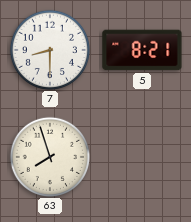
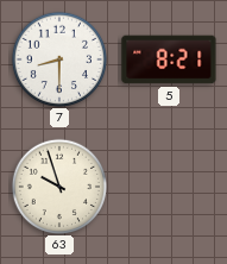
63: 7:57 -> 9:57
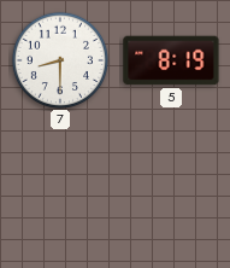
5: 8:21 -> 8:19
63: 9:57 -> none
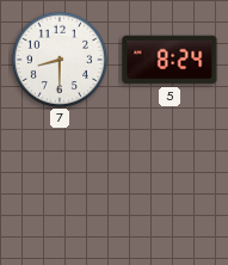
5: 8:19 -> 8:24
